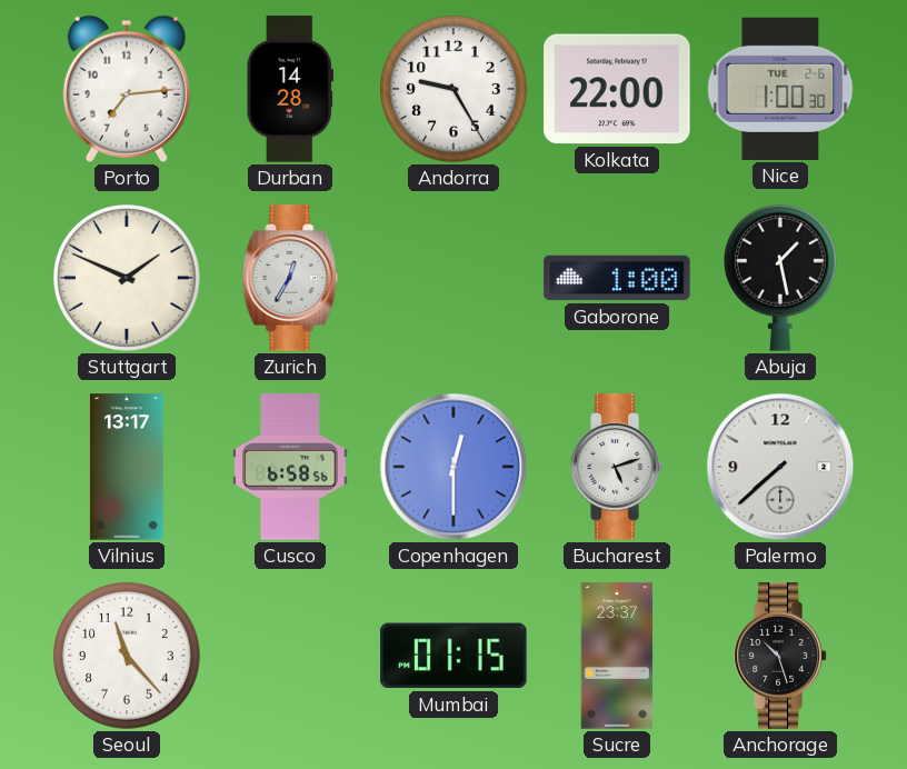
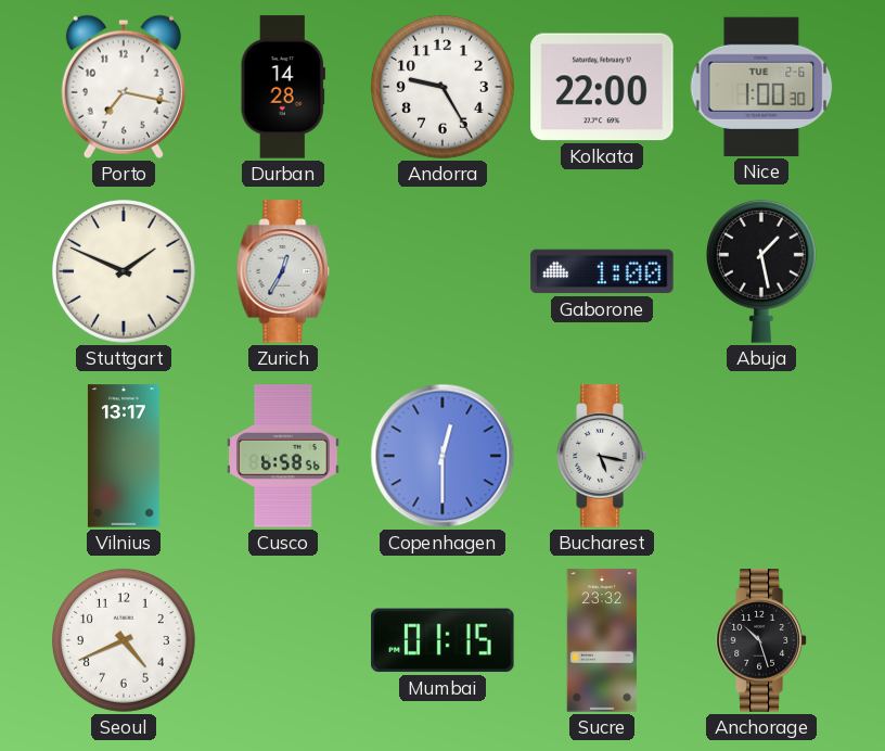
Porto: 7:14 -> 7:17
Bucharest: 5:12 -> 5:17
Palermo: 7:38 -> none
Seoul: 11:23 -> 4:41
Sucre: 23:37 -> 23:32
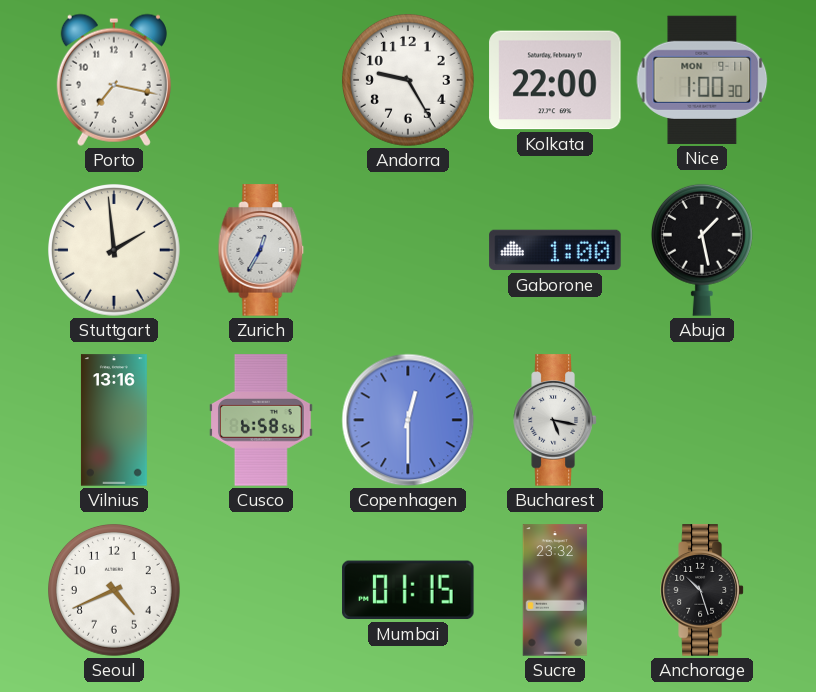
Durban: 14:28 -> none
Nice date: TUE 2-6 -> MON 9-11
Stuttgart: 1:49 -> 1:59
Vilnius: 13:17 -> 13:16
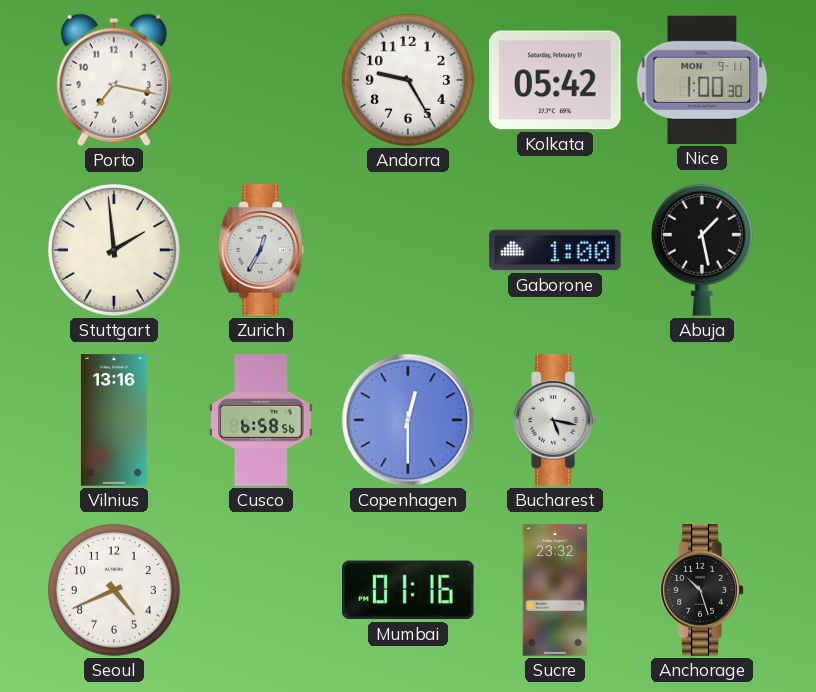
Kolkata: 22:00 -> 05:42
Mumbai: 01:15 -> 01:16
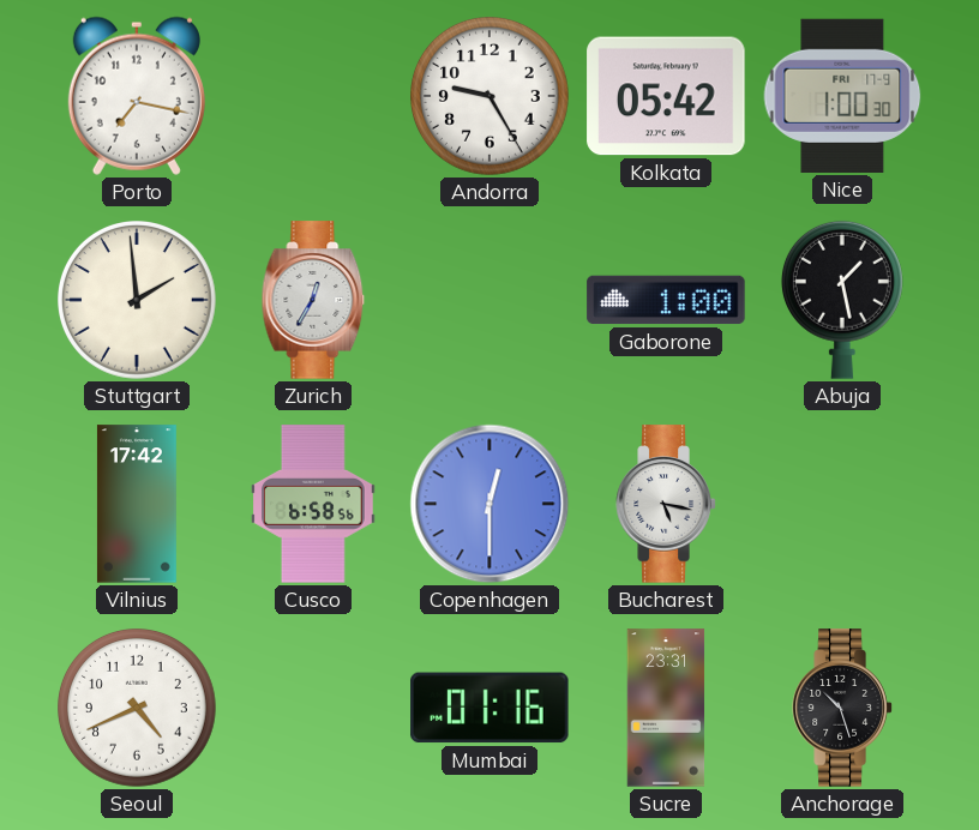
Nice date: MON 9-11 -> FRI 17-9
Vilnius: 13:16 -> 17:42
Sucre: 23:32 -> 23:31
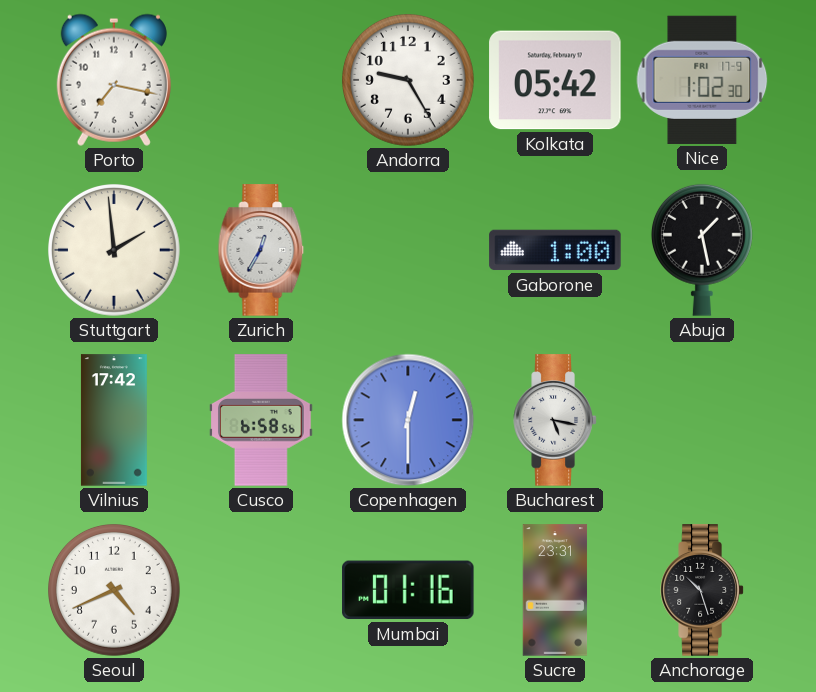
Nice: 1:00 -> 1:02
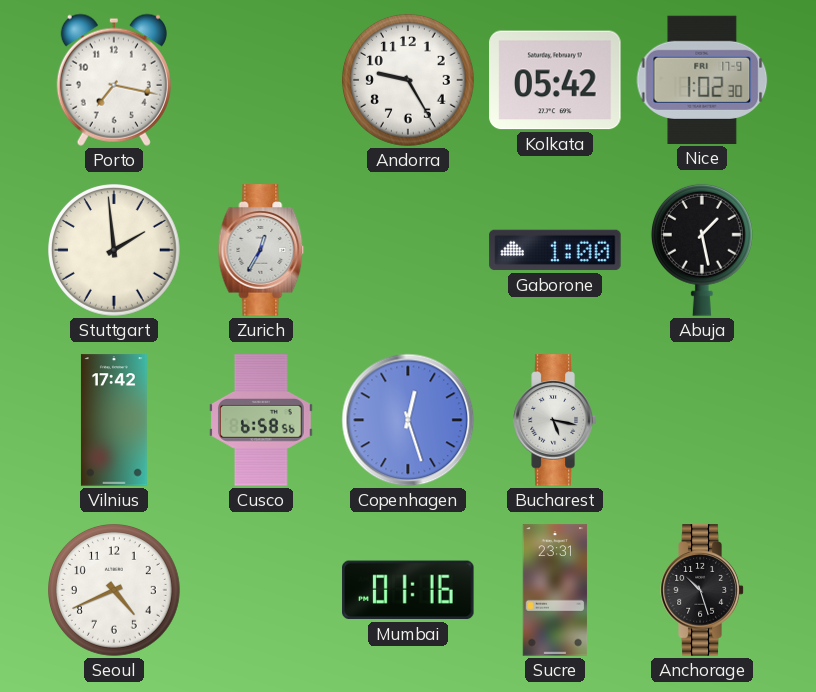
Copenhagen: 12:30 -> 12:27
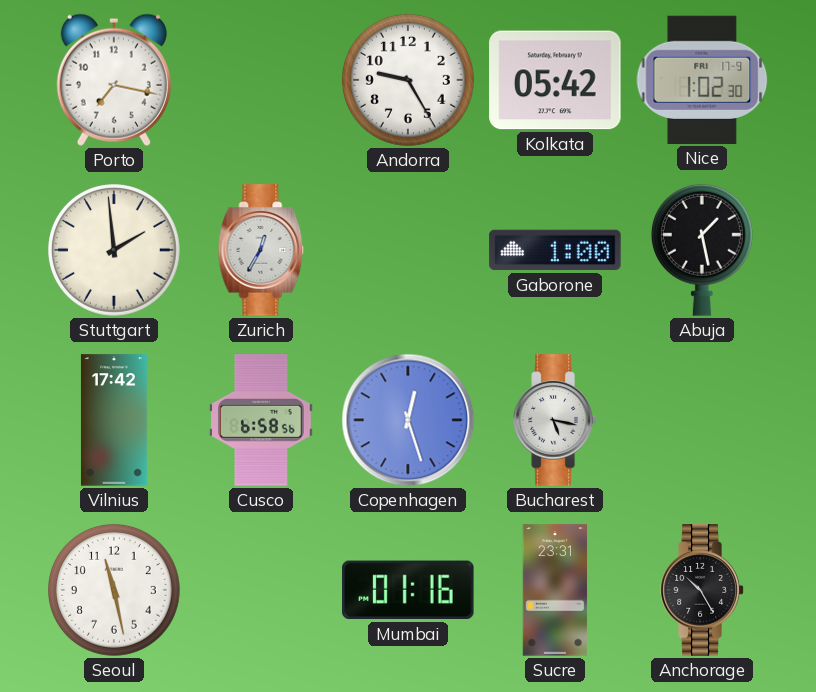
Seoul: 4:41 -> 11:28
Anchorage: 10:27 -> 10:25
